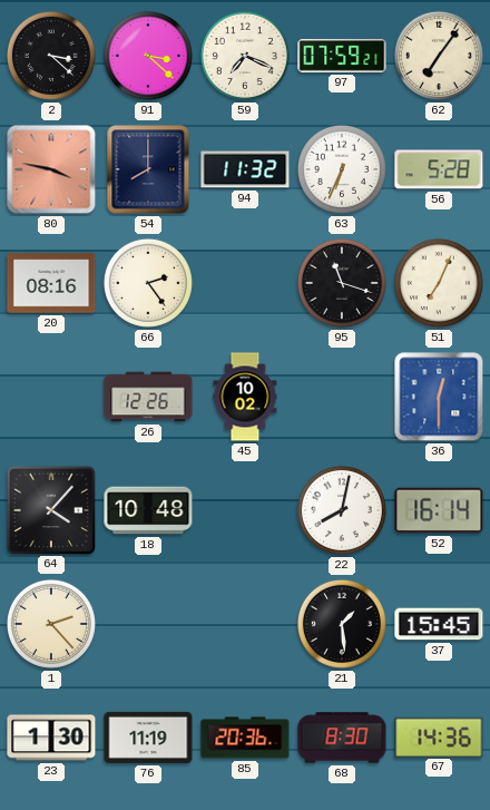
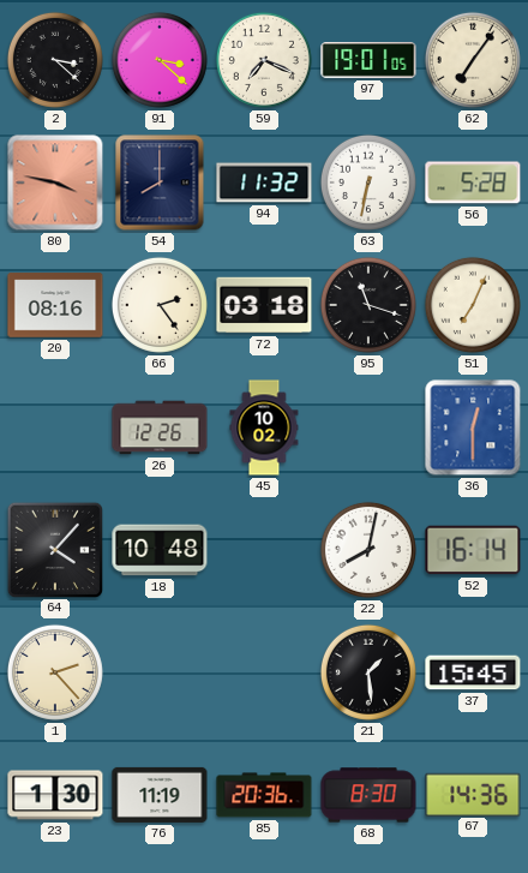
97: 07:59 -> 19:01
63: 6:34 -> 6:32
72: none -> 03:18
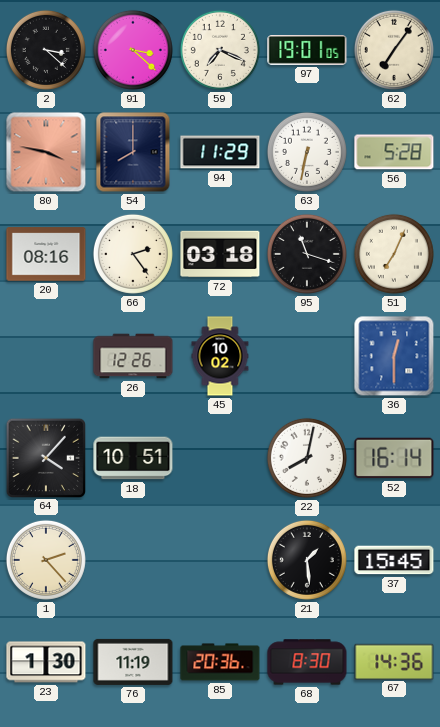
94: 11:32 -> 11:29
18: 10:48 -> 10:51
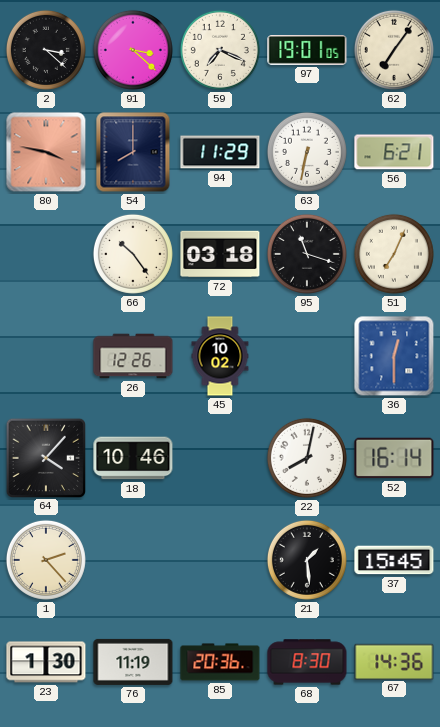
56: 5:28 -> 6:21
20: 08:16 -> none
66: 2:24 -> 10:24
18: 10:51 -> 10:46
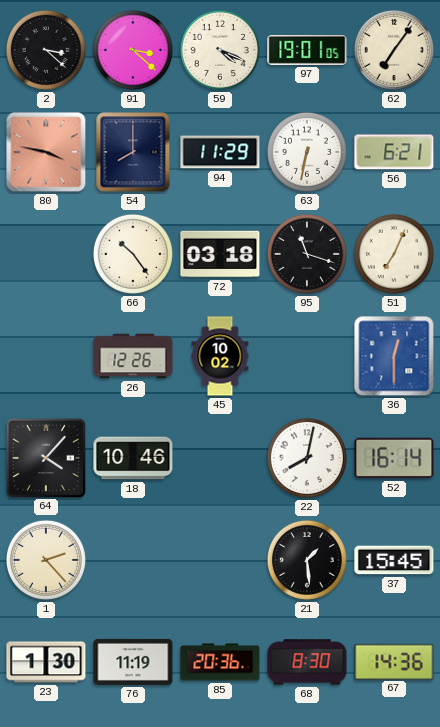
59: 7:19 -> 4:19
